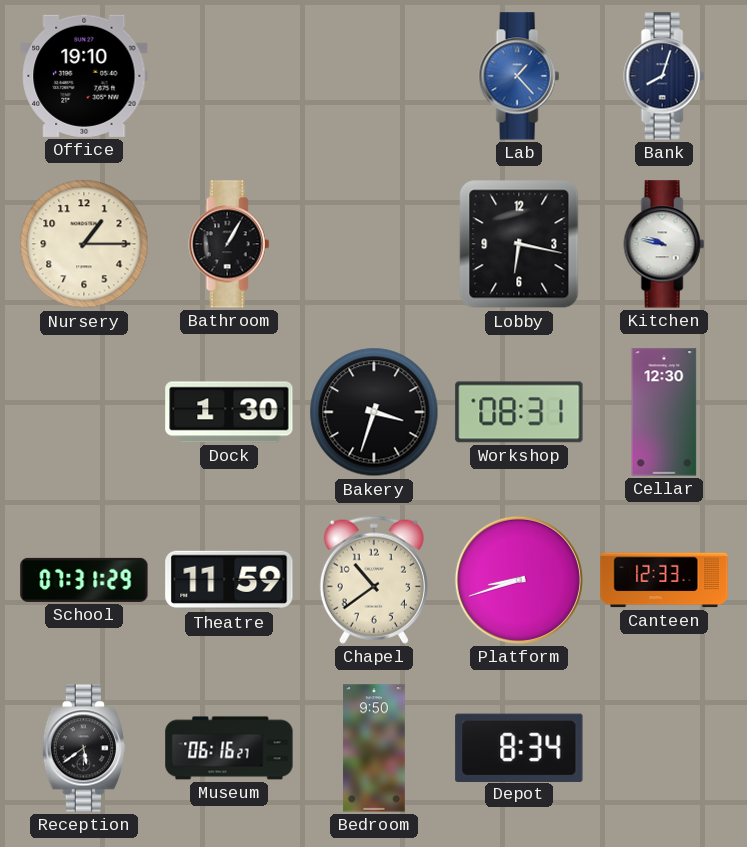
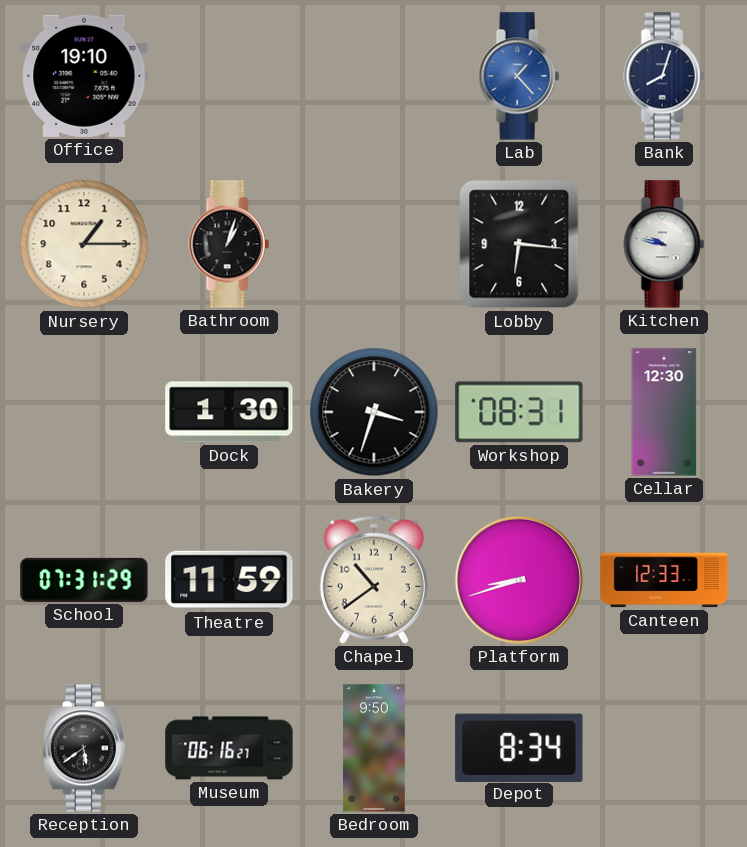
Bathroom: 1:05 -> 1:03
Lobby: 6:17 -> 6:16
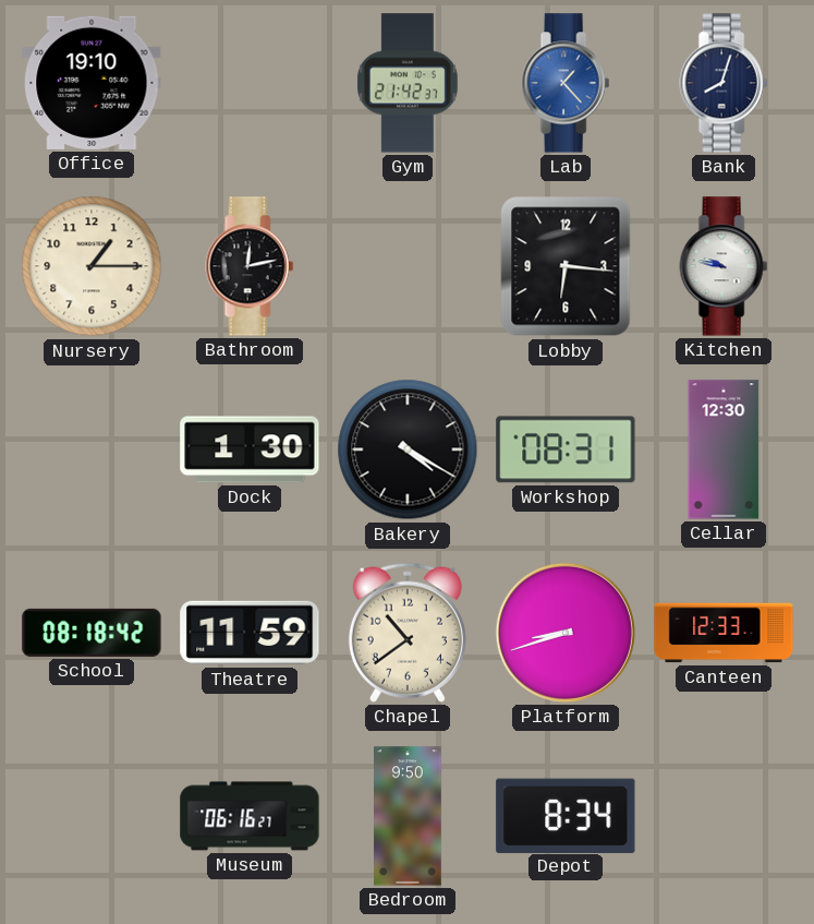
Gym: none -> 21:42
Bathroom: 1:03 -> 12:13
Bakery: 3:33 -> 4:20
School: 07:31 -> 08:18
Reception: 5:39 -> none
